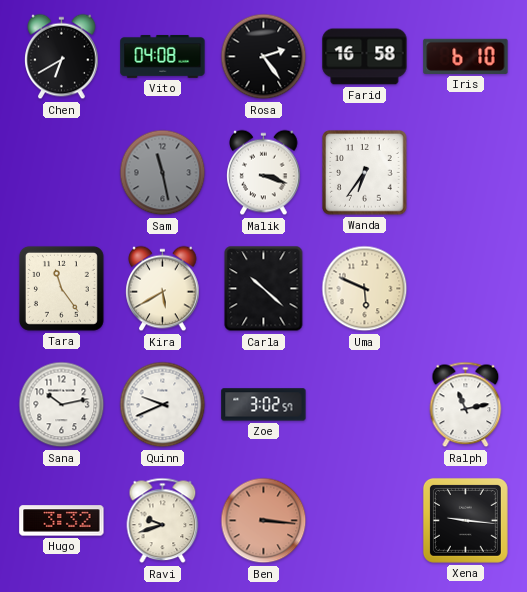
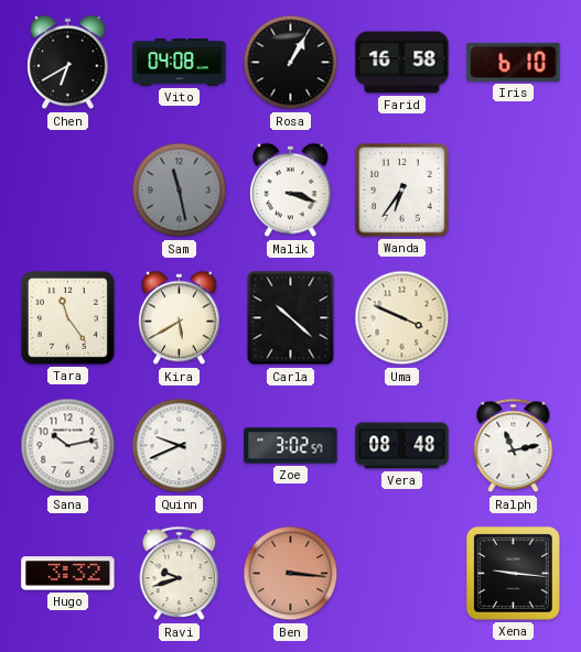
Rosa: 2:24 -> 1:05
Uma: 5:49 -> 3:49
Vera: none -> 08:48
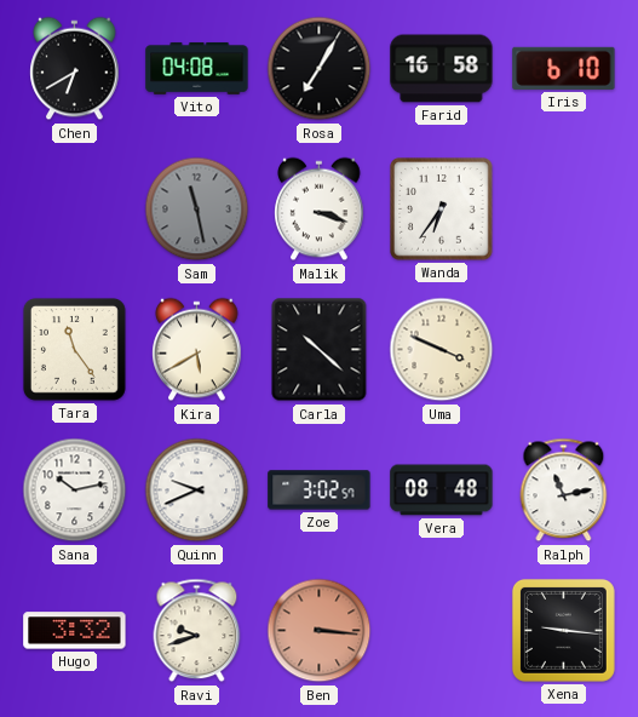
Rosa: 1:05 -> 7:05
